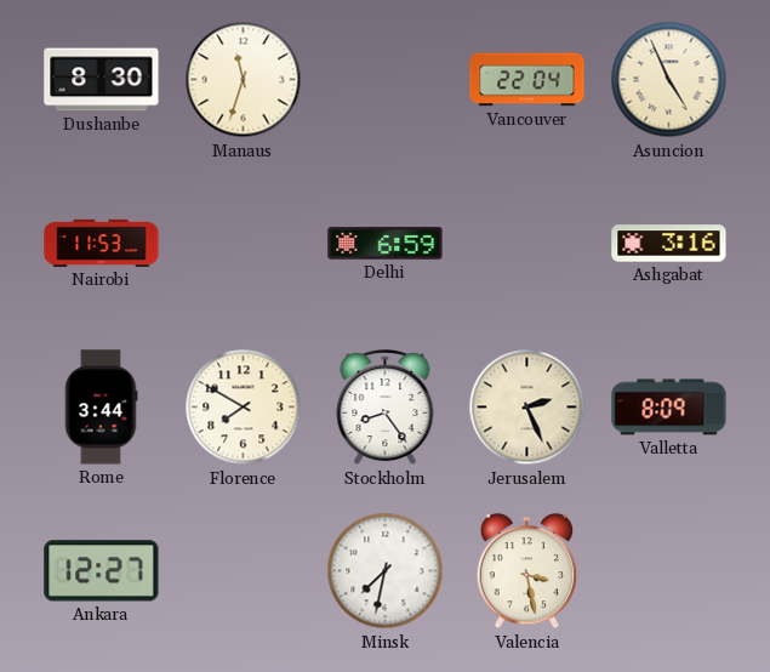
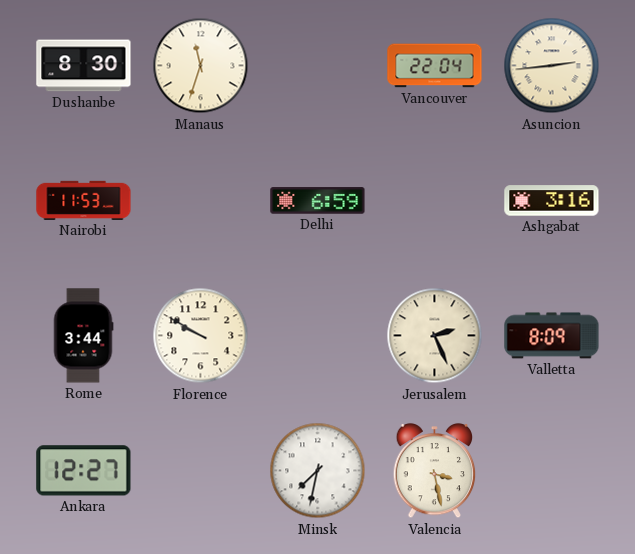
Asuncion: 4:56 -> 2:44
Florence: 7:50 -> 9:50
Stockholm: 8:24 -> none
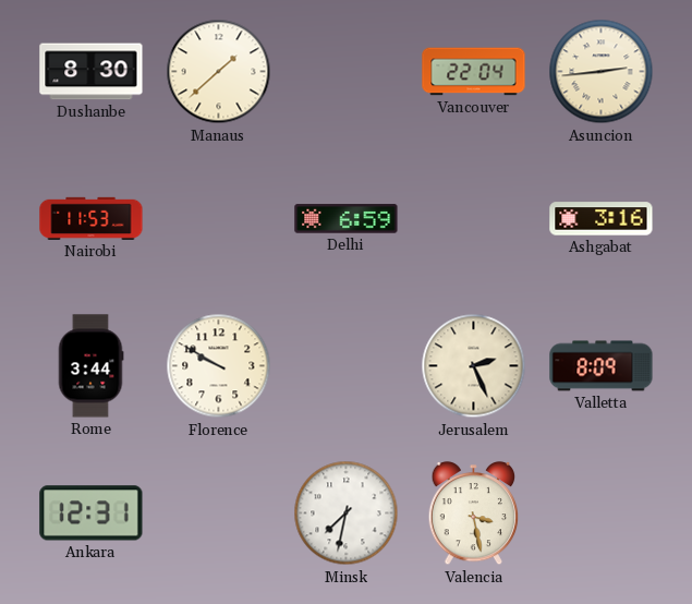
Manaus: 11:33 -> 1:38
Ankara: 12:27 -> 12:31
